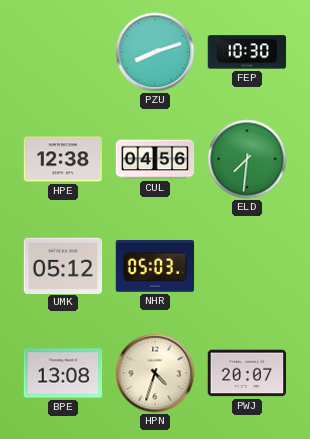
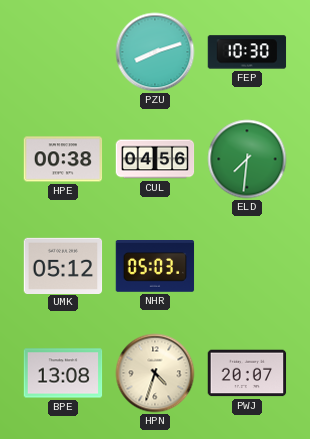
HPE: 12:38 -> 00:38
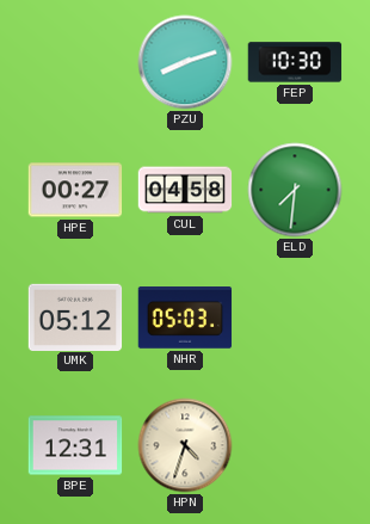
HPE: 00:38 -> 00:27
CUL: 04:56 -> 04:58
BPE: 13:08 -> 12:31
PWJ: 20:07 -> none
